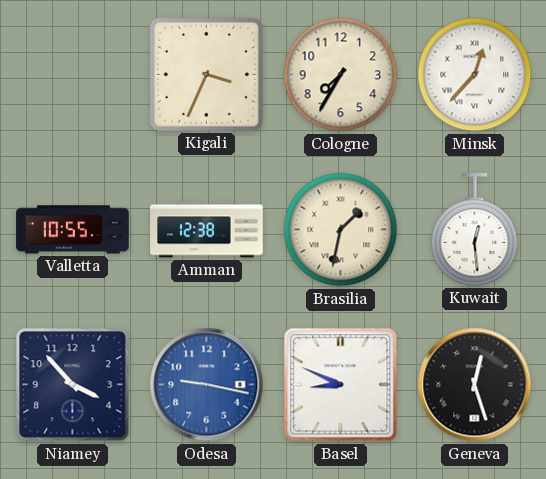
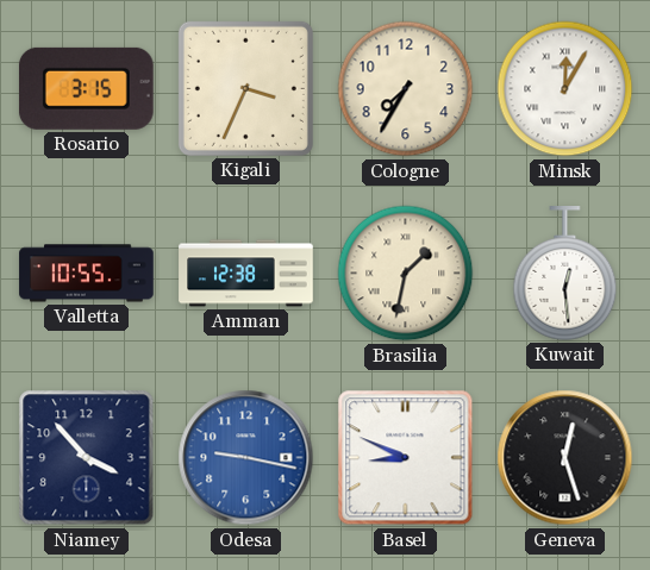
Rosario: none -> 3:15
Minsk: 12:37 -> 12:05
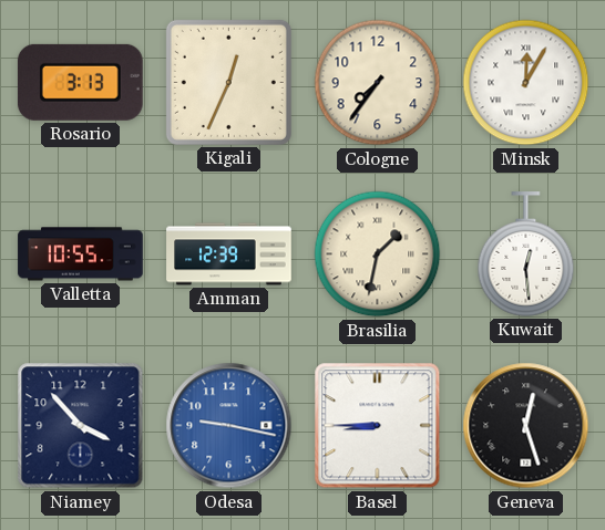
Rosario: 3:15 -> 3:13
Kigali: 3:34 -> 12:34
Cologne: 7:35 -> 7:36
Amman: 12:38 -> 12:39
Basel: 8:49 -> 8:45
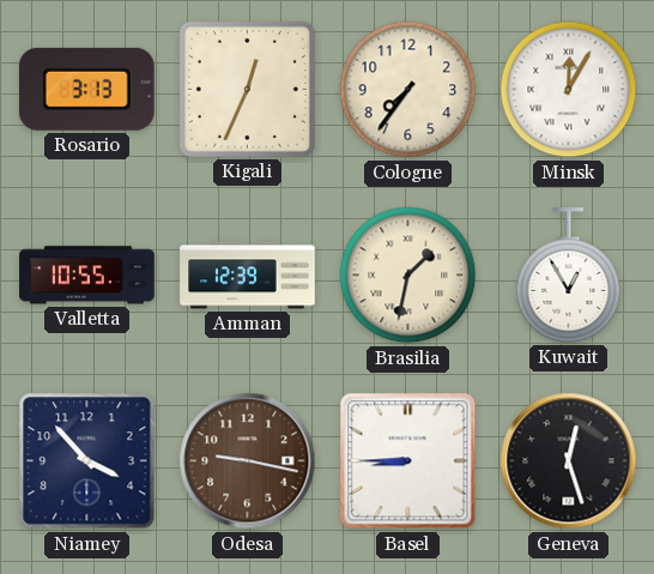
Kuwait: 12:29 -> 12:55
Odesa dial: blue -> brown
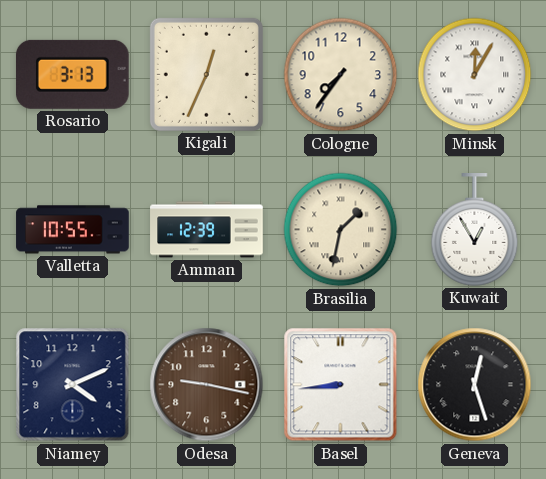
Niamey: 3:53 -> 4:11
Basel: 8:45 -> 8:44
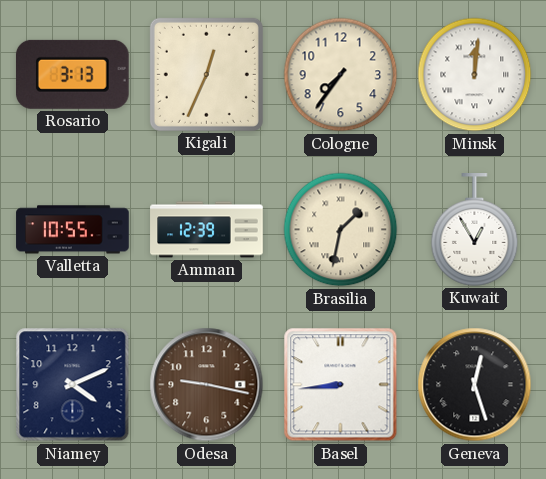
Minsk: 12:05 -> 12:01
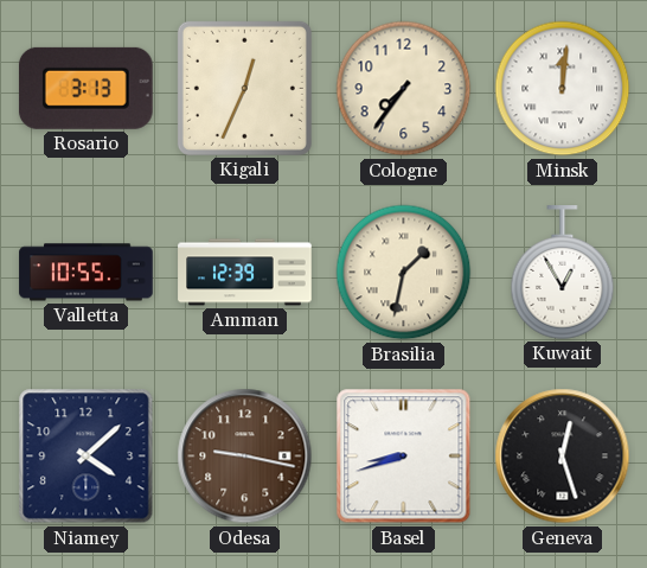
Niamey: 4:11 -> 4:08
Basel: 8:44 -> 8:42
